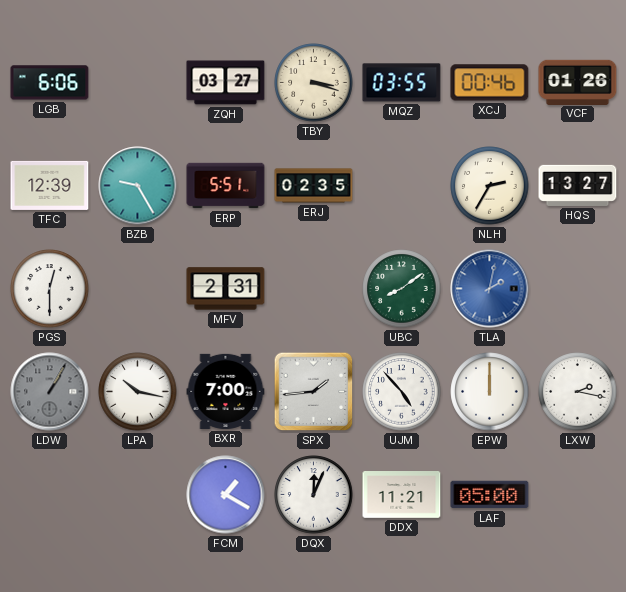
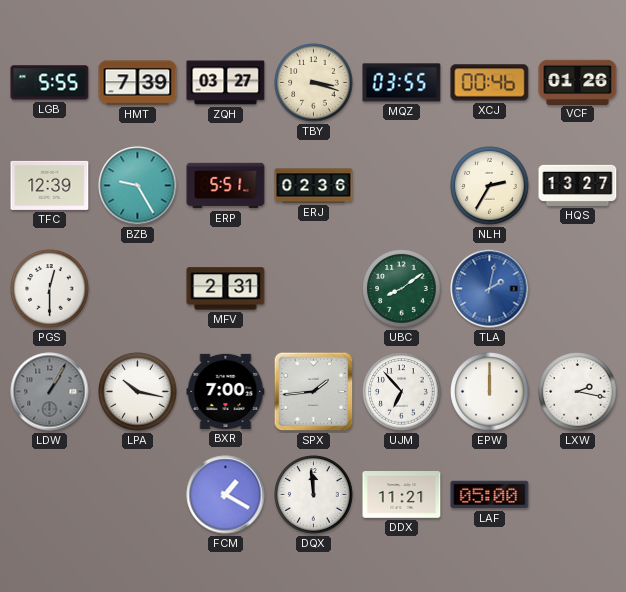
LGB: 6:06 -> 5:55
HMT: none -> 7:39
ERJ: 02:35 -> 02:36
UJM: 4:53 -> 6:53
DQX: 12:04 -> 11:59
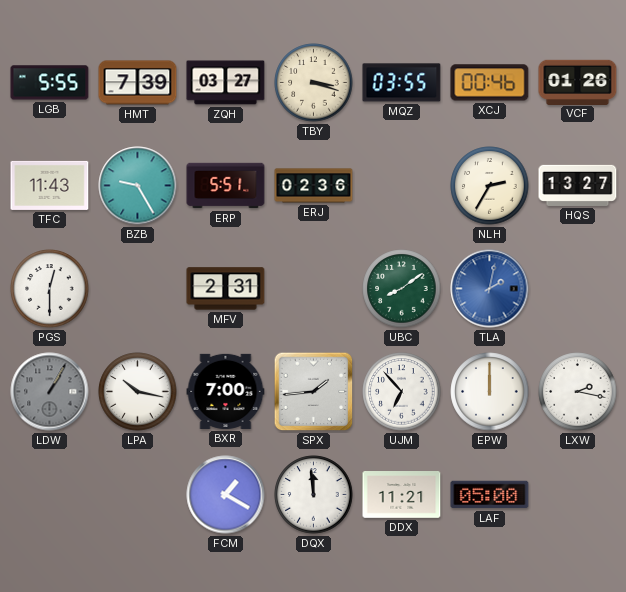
TFC: 12:39 -> 11:43
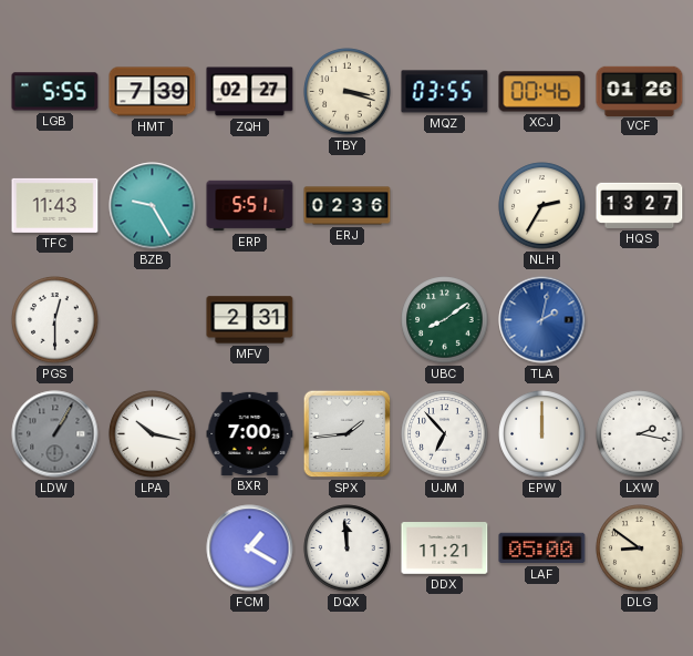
ZQH: 03:27 -> 02:27
DLG: none -> 8:51
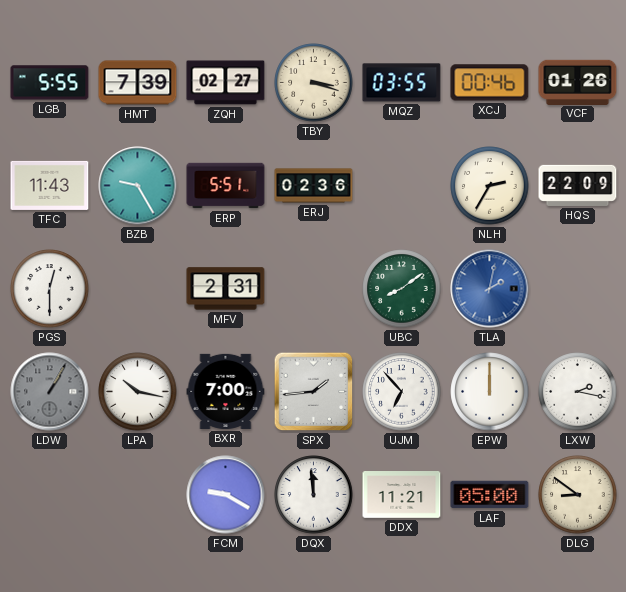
HQS: 13:27 -> 22:09
FCM: 1:20 -> 9:20
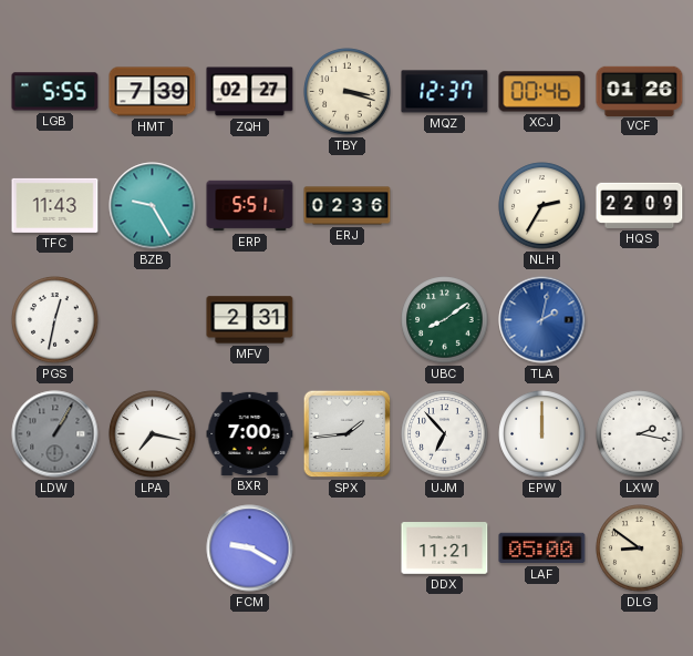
MQZ: 03:55 -> 12:37
PGS: 12:30 -> 12:32
LPA: 10:17 -> 7:17
DQX: 11:59 -> none
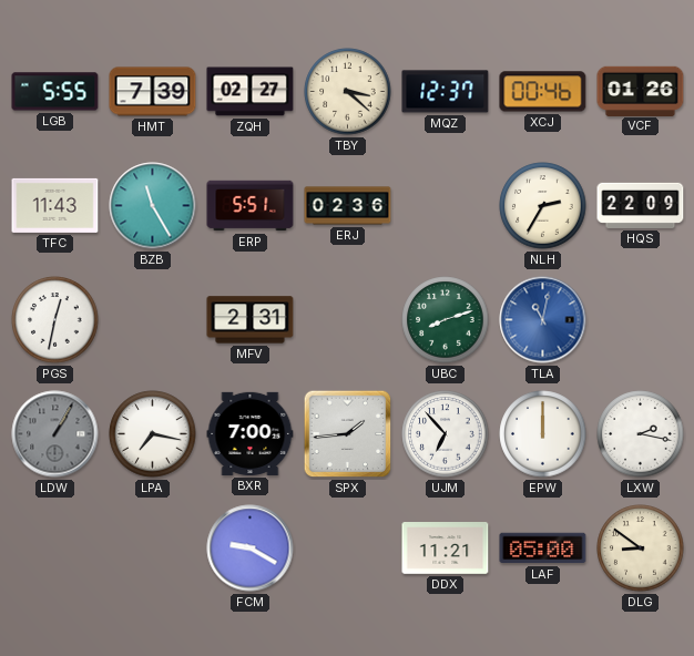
TBY: 3:18 -> 3:22
BZB: 9:25 -> 11:25
UBC: 8:09 -> 8:12
TLA: 2:02 -> 11:02
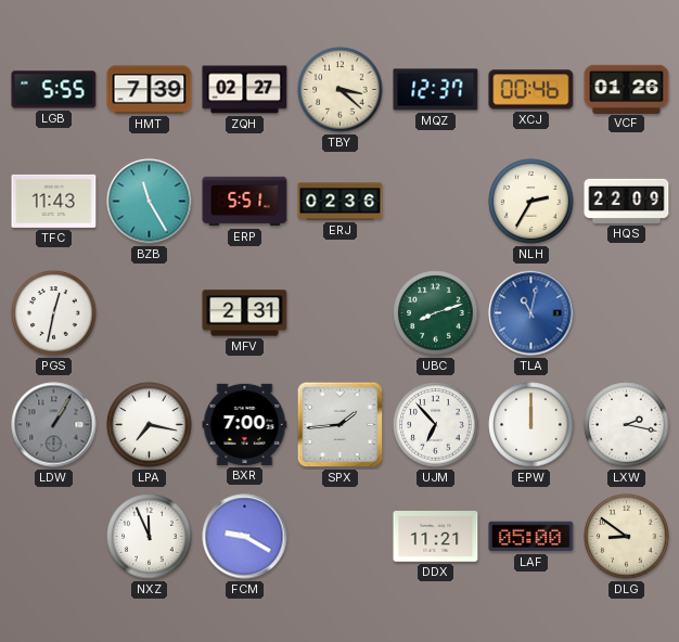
NXZ: none -> 11:56
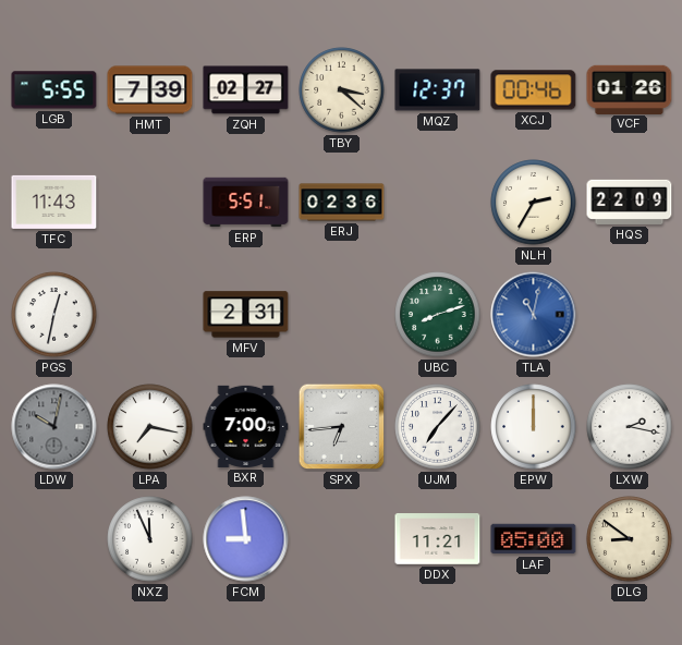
BZB: 11:25 -> none
LDW: 1:05 -> 10:02
SPX: 1:44 -> 6:44
UJM: 6:53 -> 7:07
FCM: 9:20 -> 8:59
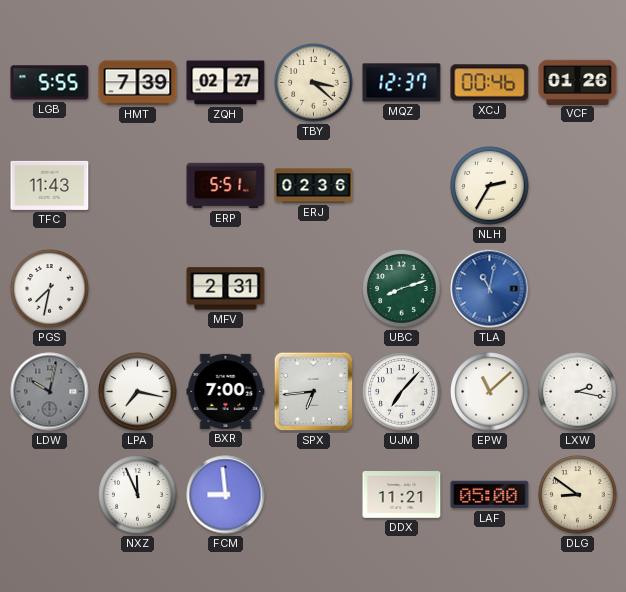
HQS: 22:09 -> none
PGS: 12:32 -> 7:32
EPW: 12:00 -> 11:08
